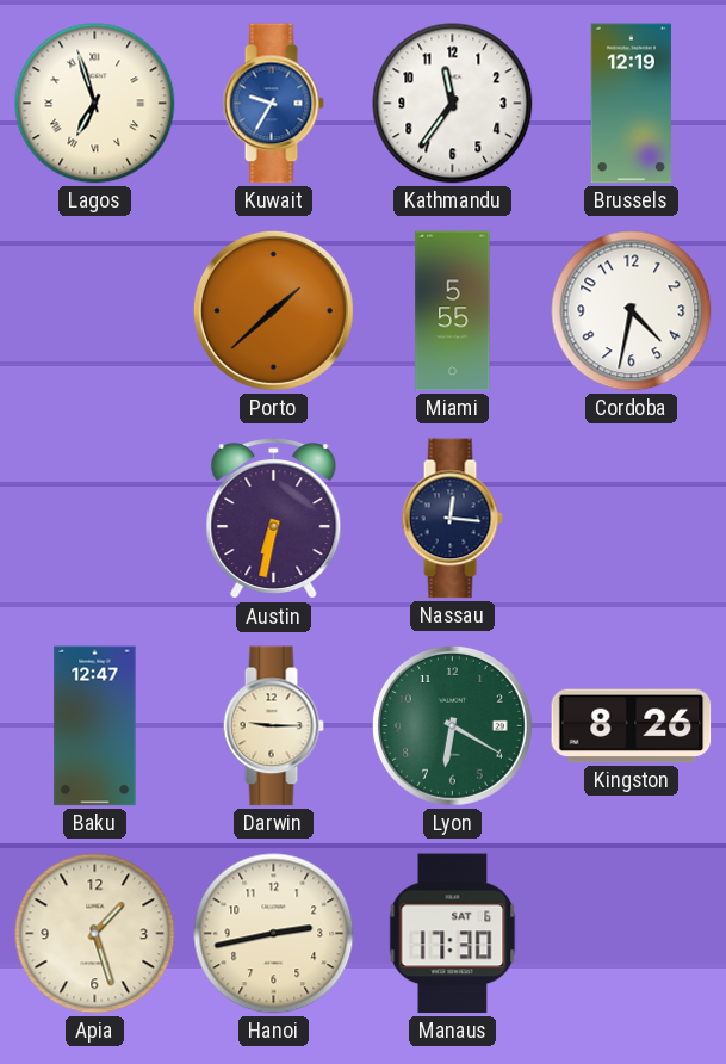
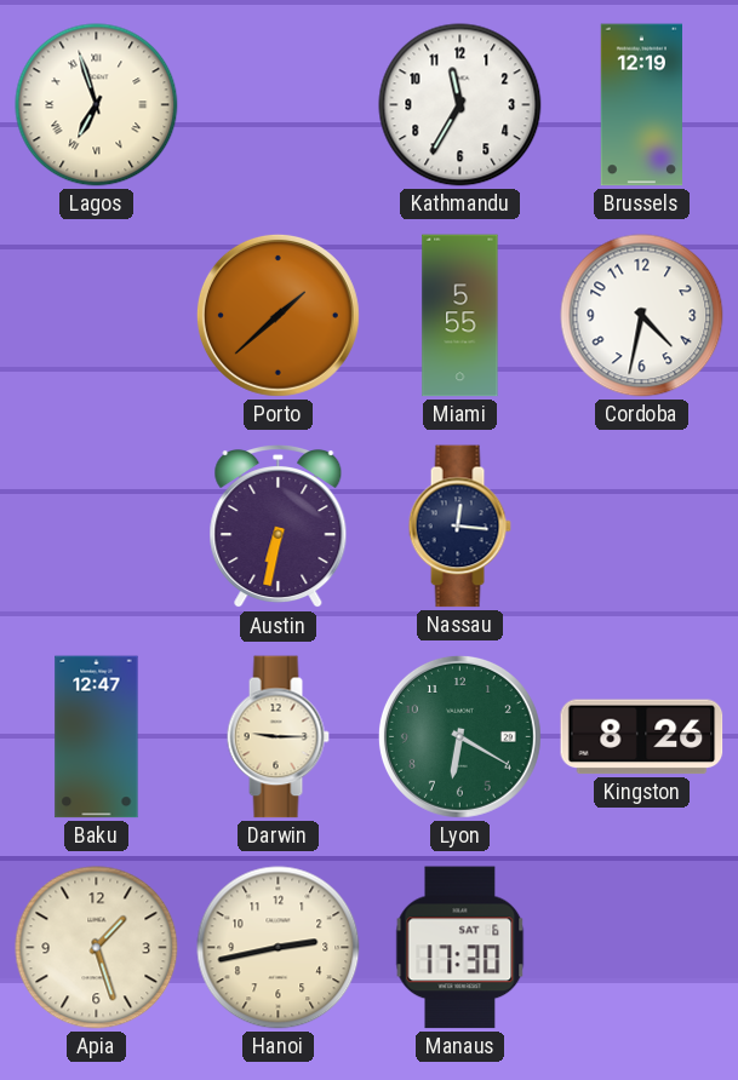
Kuwait: 9:35 -> none
Kathmandu: 11:36 -> 11:35
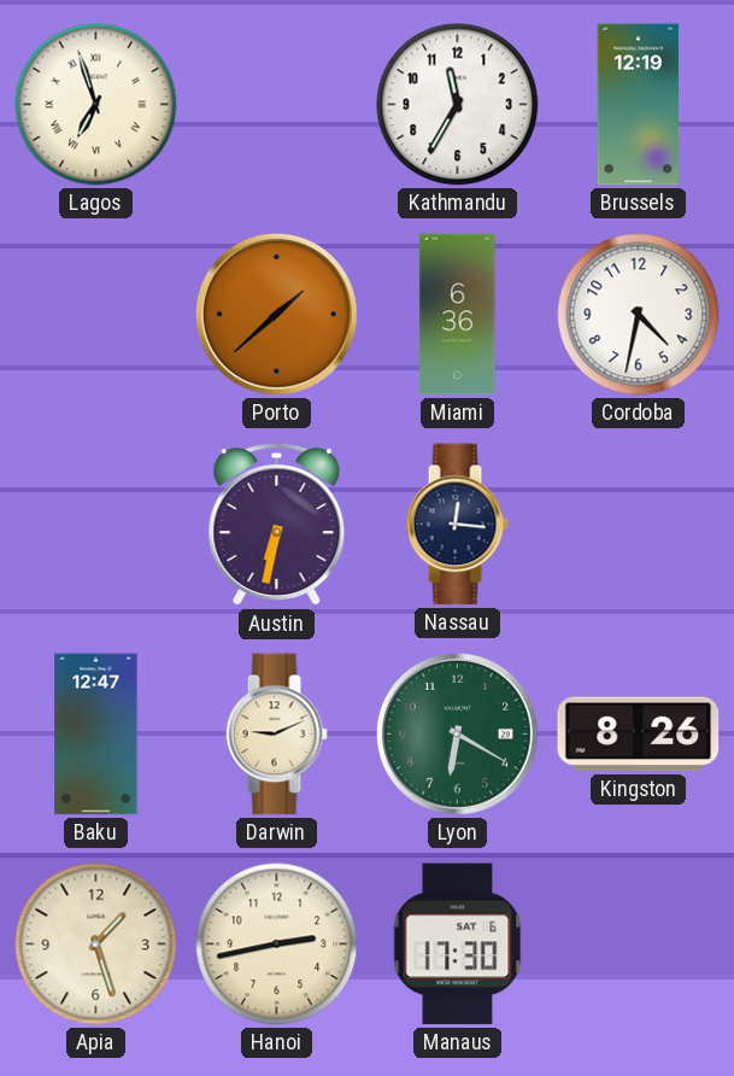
Miami: 5:55 -> 6:36
Darwin: 9:15 -> 9:11
